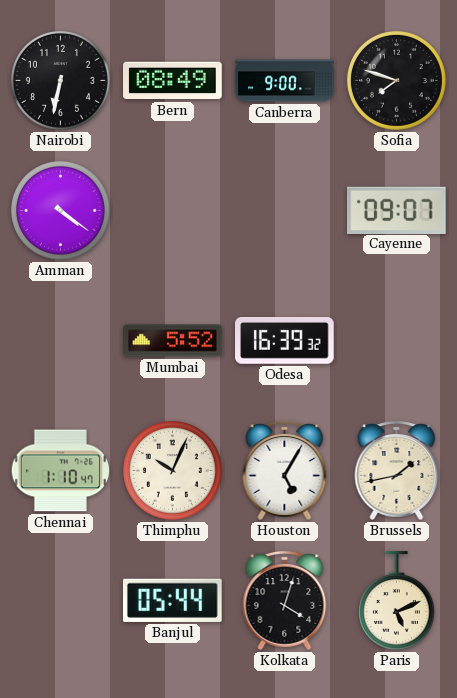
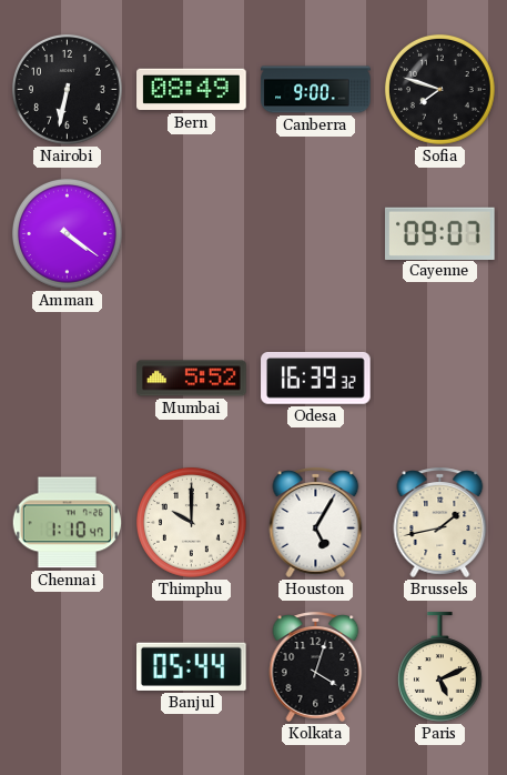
Thimphu: 10:04 -> 10:00
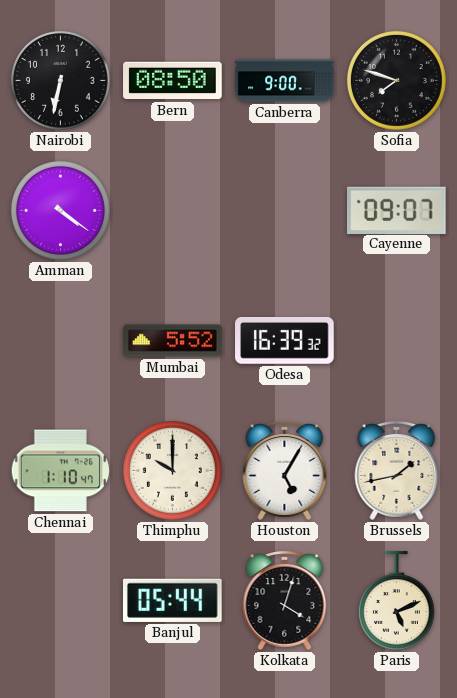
Bern: 08:49 -> 08:50
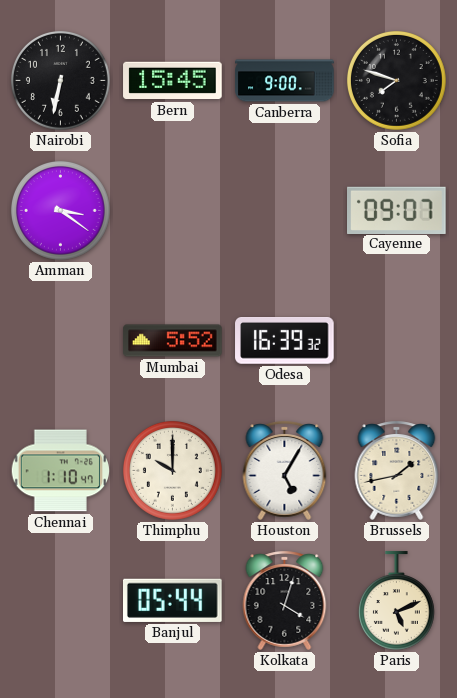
Bern: 08:50 -> 15:45
Amman: 4:21 -> 3:21
